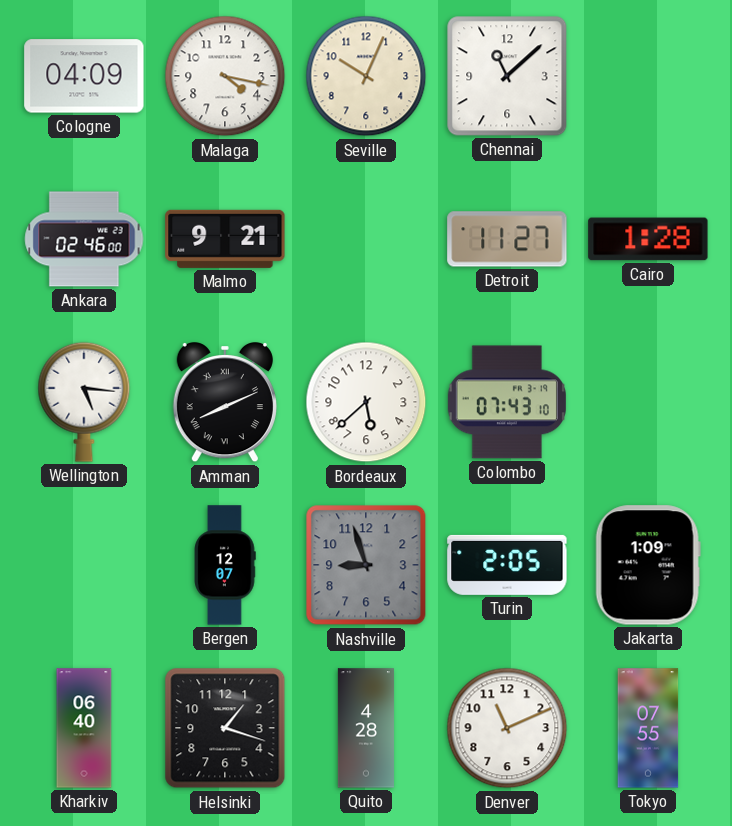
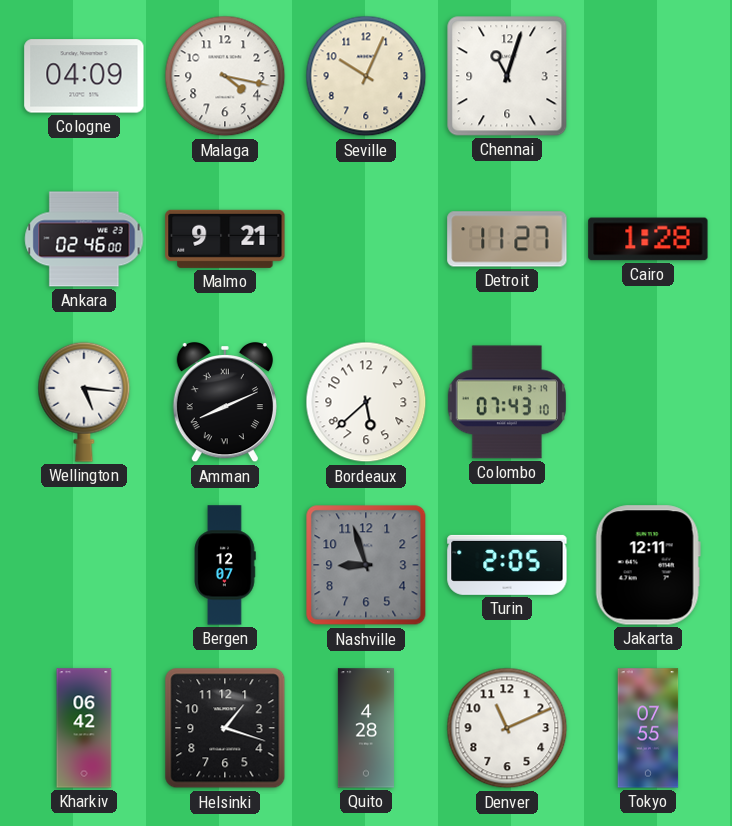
Chennai: 11:08 -> 11:03
Jakarta: 1:09 -> 12:11
Kharkiv: 06:40 -> 06:42
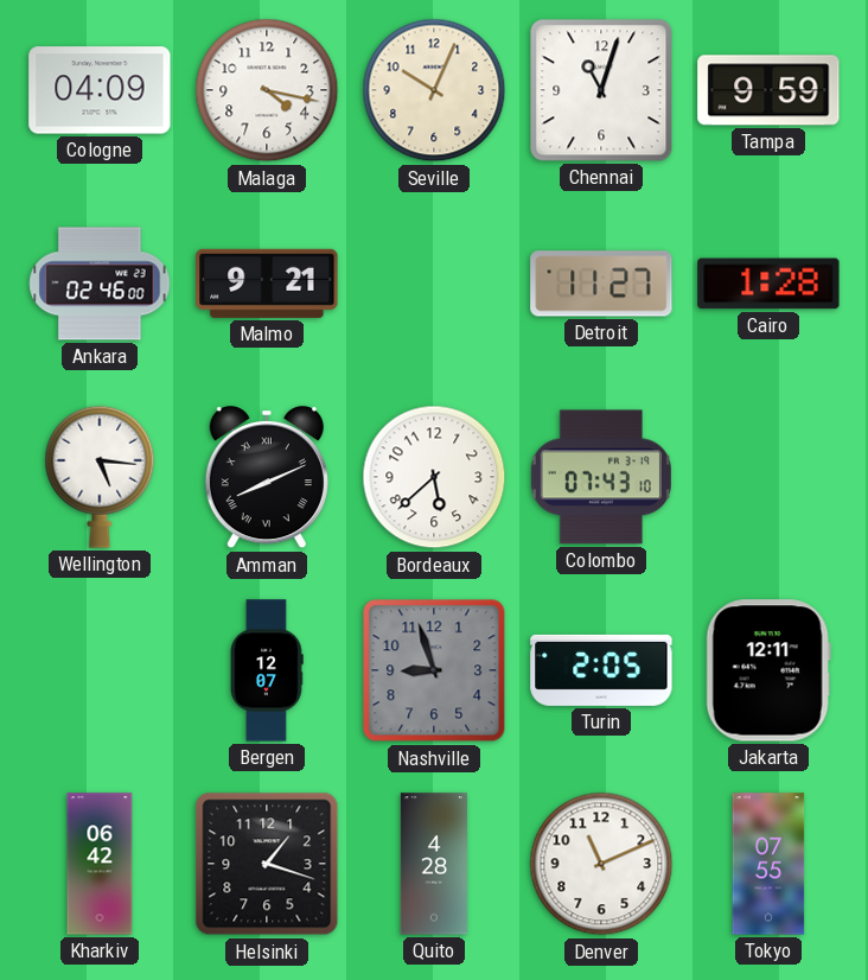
Tampa: none -> 9:59
